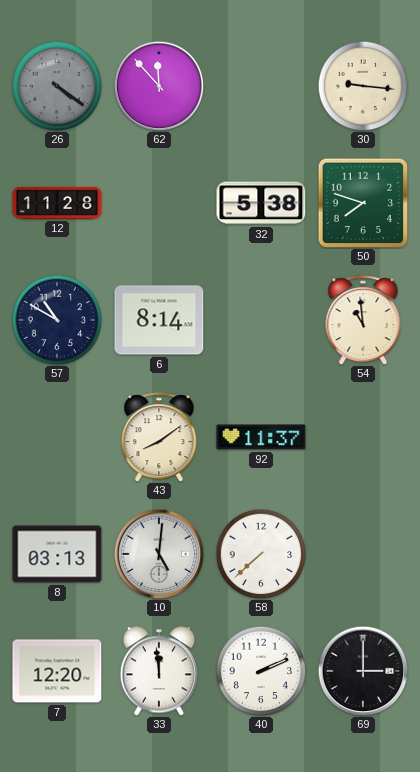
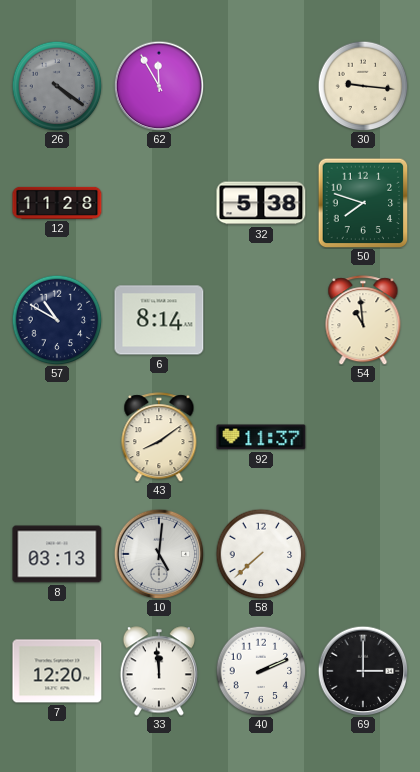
62: 11:53 -> 11:55
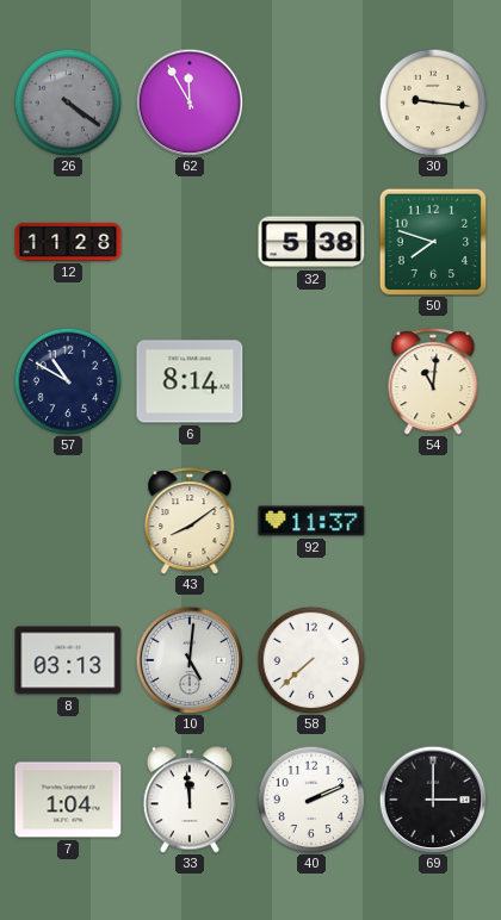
54: 10:59 -> 11:01
7: 12:20 -> 1:04
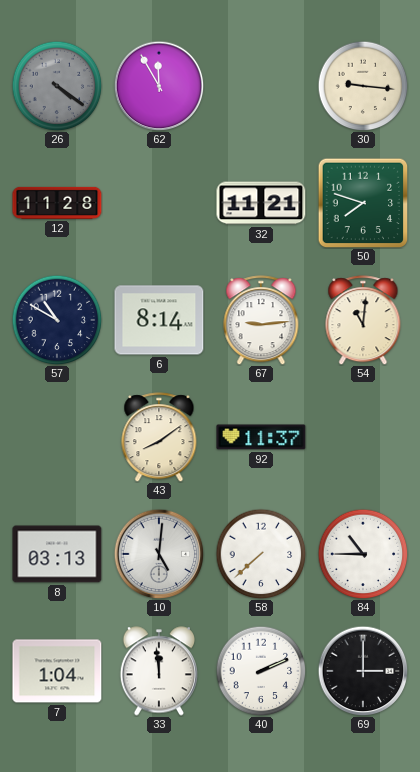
32: 5:38 -> 11:21
67: none -> 9:14
84: none -> 10:45
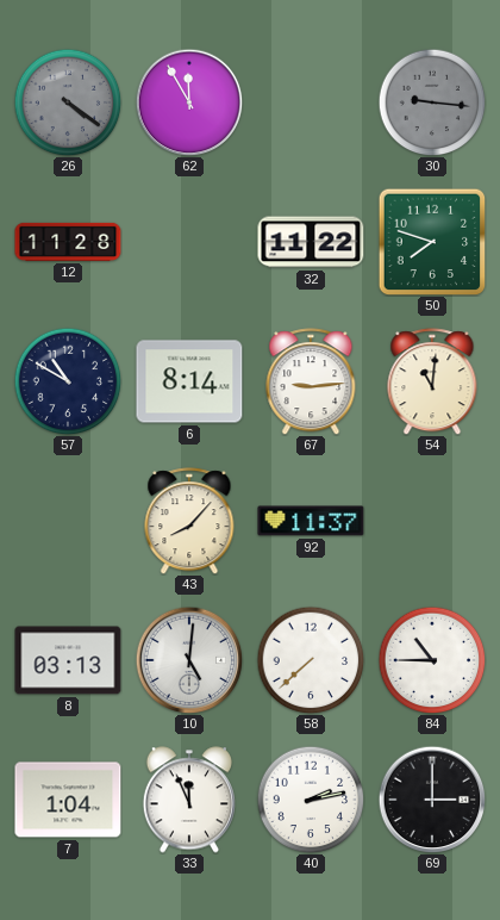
30 dial: cream -> grey
32: 11:21 -> 11:22
43: 8:09 -> 8:07
33: 11:59 -> 11:56
40: 2:11 -> 2:13
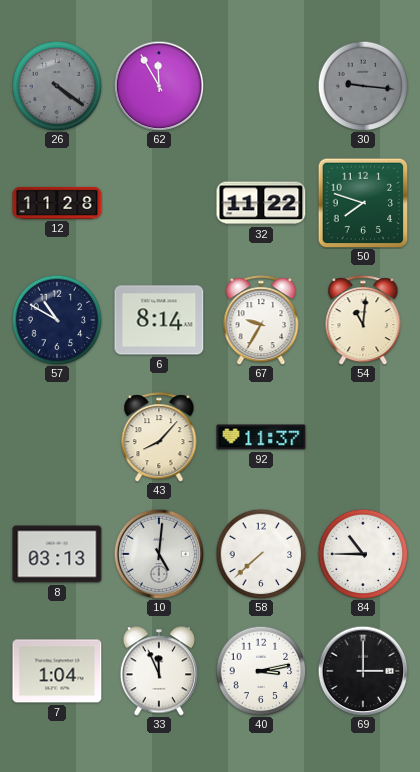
67: 9:14 -> 9:35
40: 2:13 -> 3:13
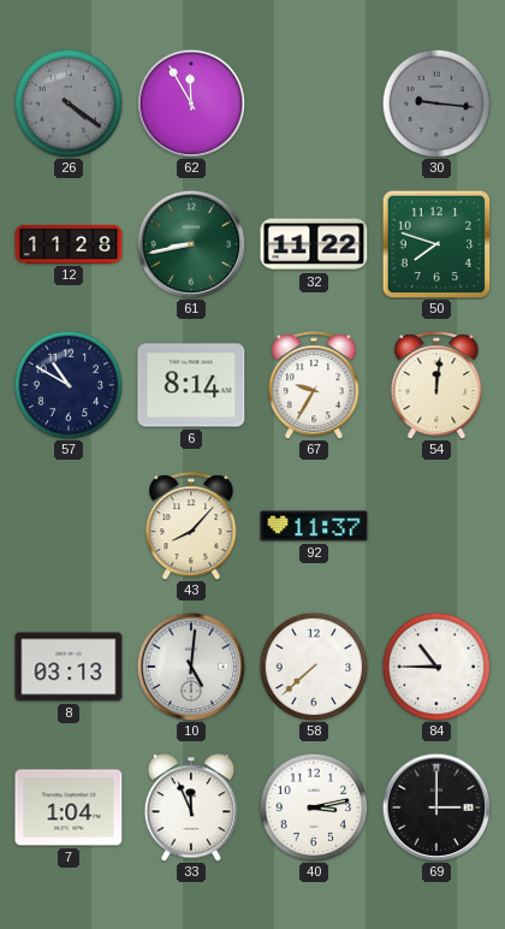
61: none -> 8:43
54: 11:01 -> 12:01
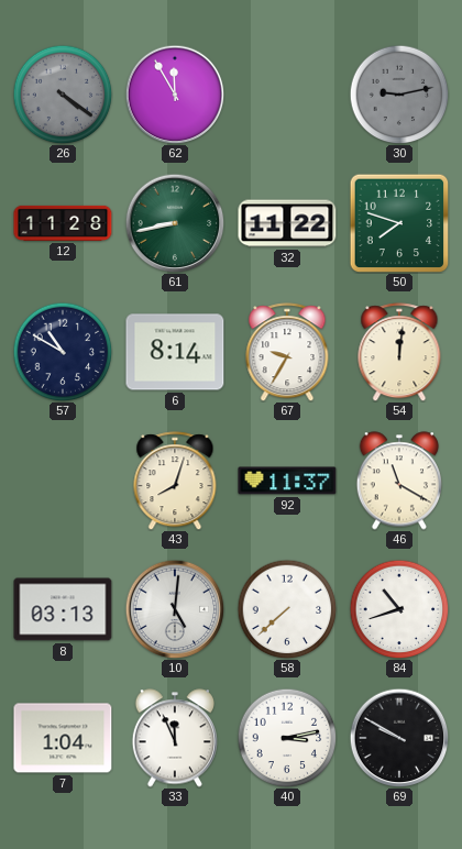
30: 9:16 -> 9:13
43: 8:07 -> 8:03
46: none -> 11:20
84: 10:45 -> 10:42
69: 3:00 -> 9:50
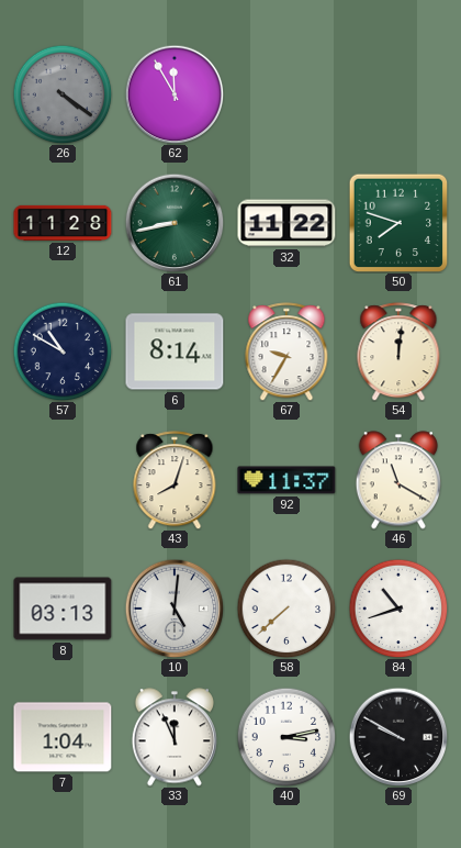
30: 9:13 -> none
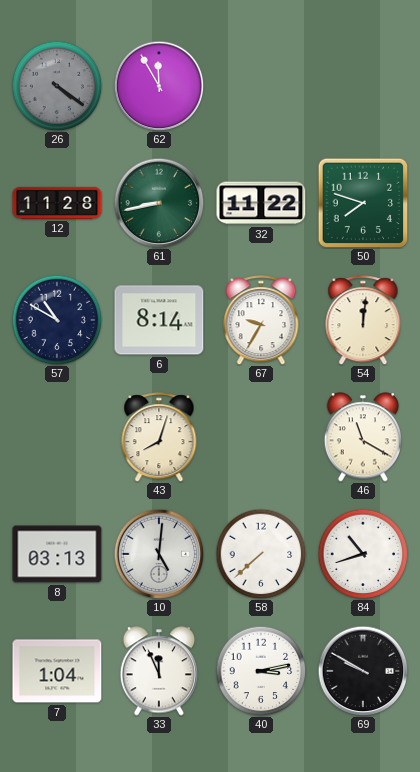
92: 11:37 -> none
